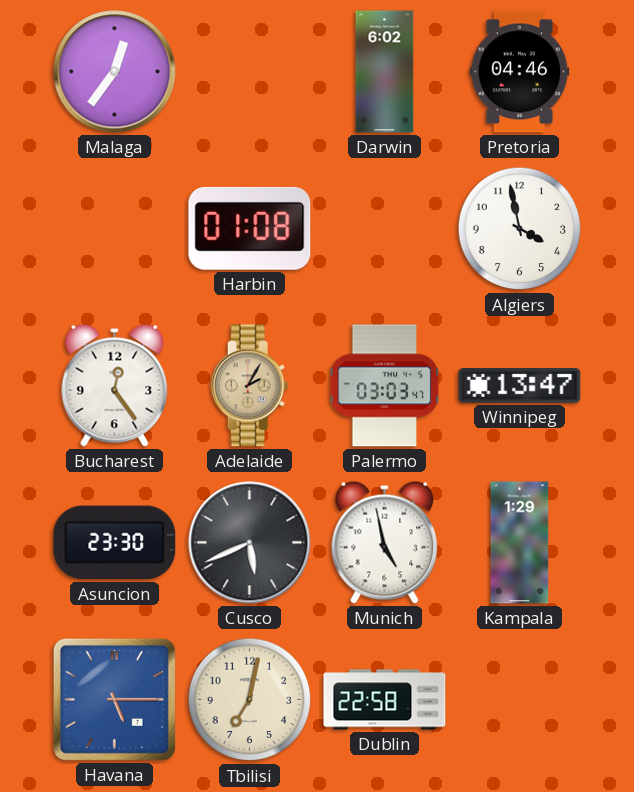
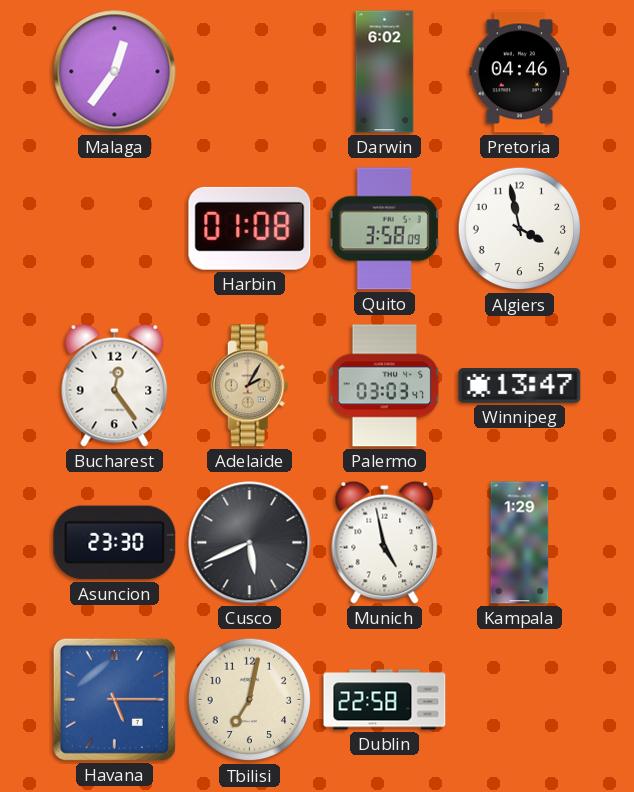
Quito: none -> 3:58
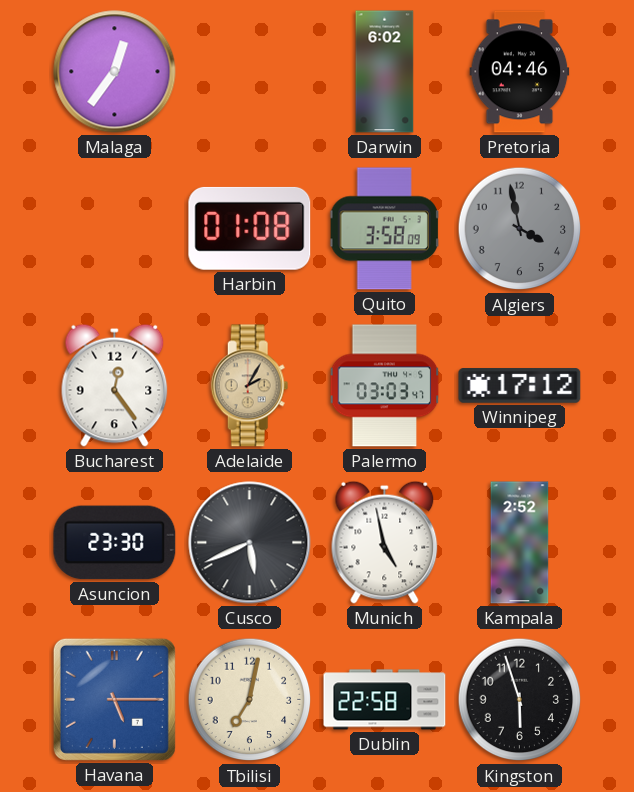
Algiers dial: white -> grey
Winnipeg: 13:47 -> 17:12
Kampala: 1:29 -> 2:52
Kingston: none -> 5:57
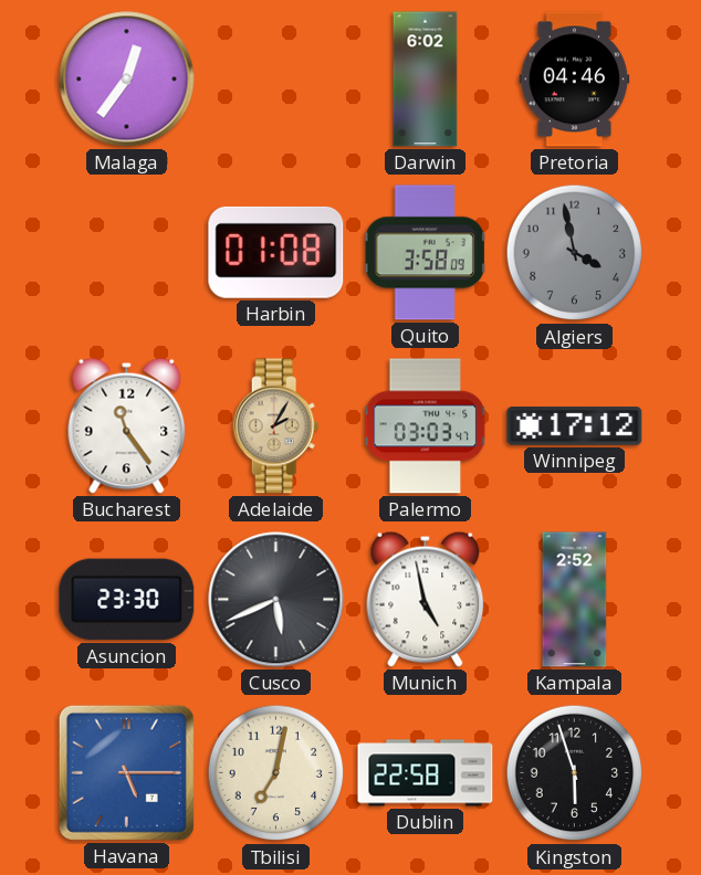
Bucharest: 12:24 -> 11:24
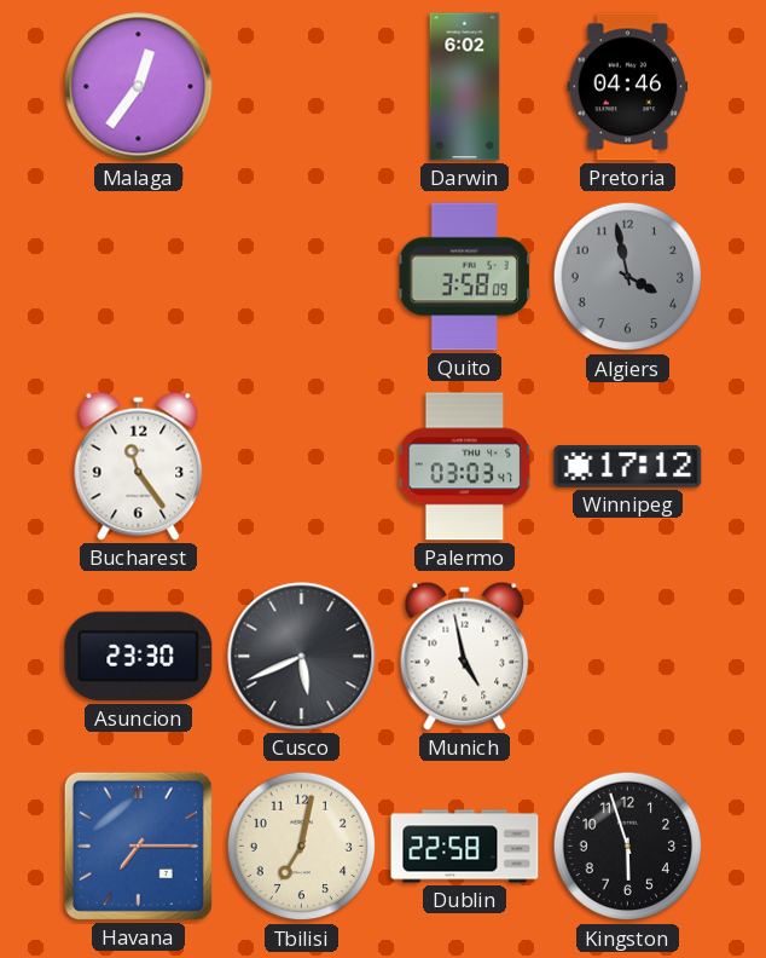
Harbin: 01:08 -> none
Adelaide: 2:05 -> none
Kampala: 2:52 -> none
Havana: 5:15 -> 7:15
